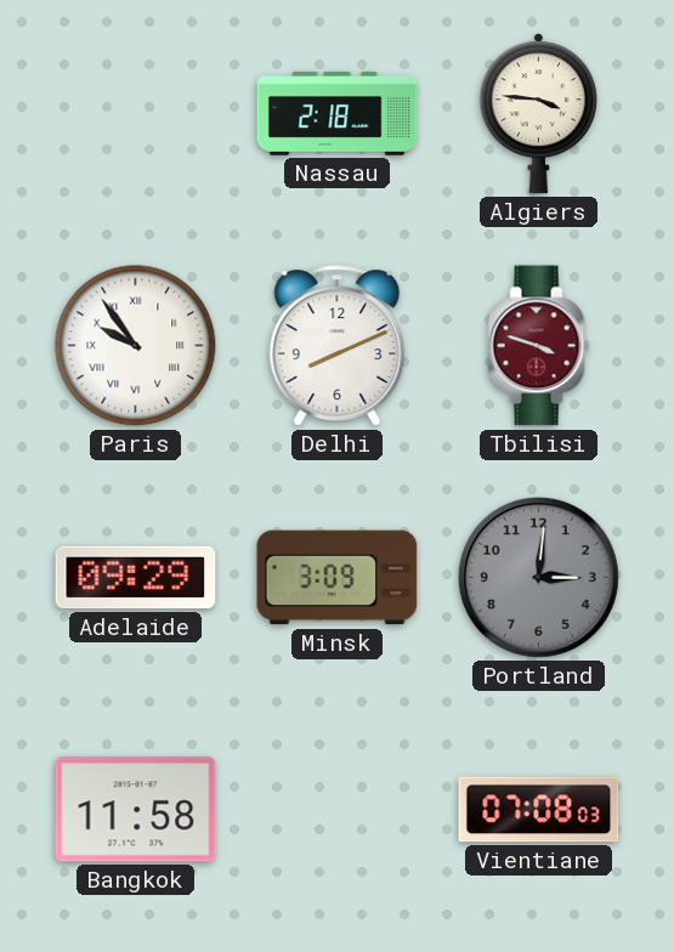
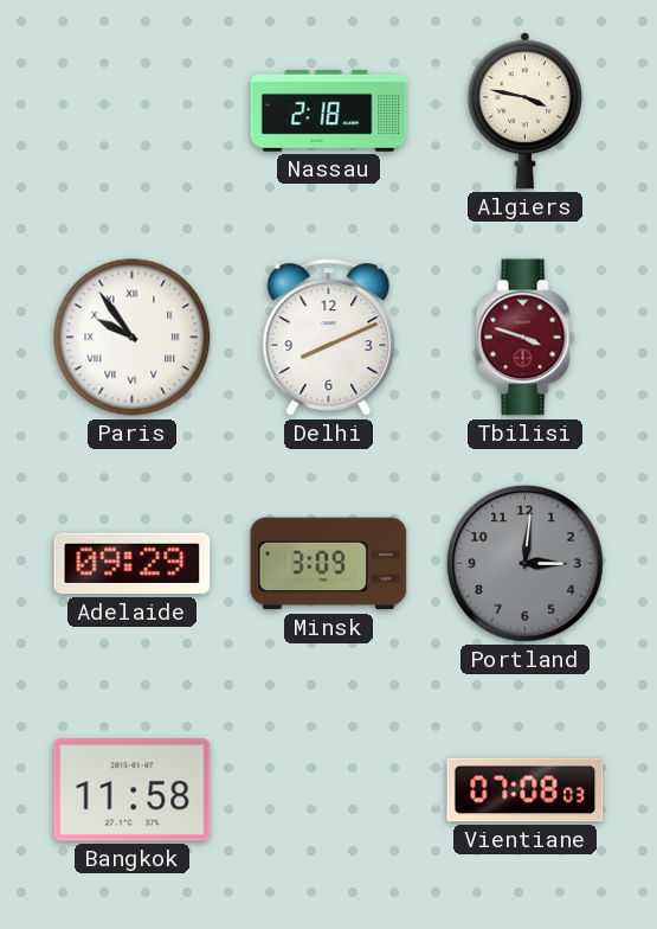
Algiers: 3:46 -> 3:47
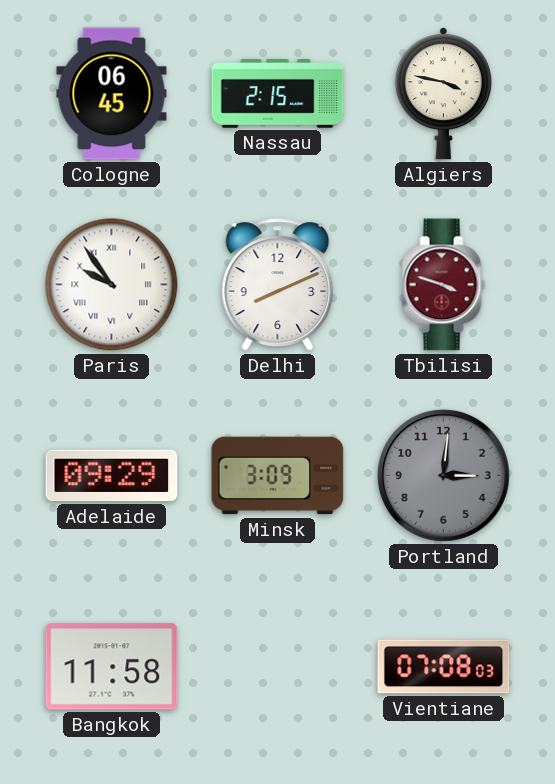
Cologne: none -> 06:45
Nassau: 2:18 -> 2:15
